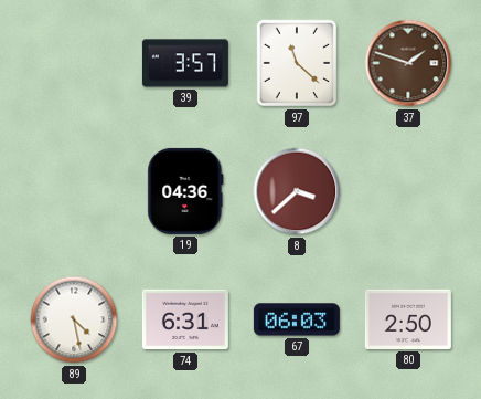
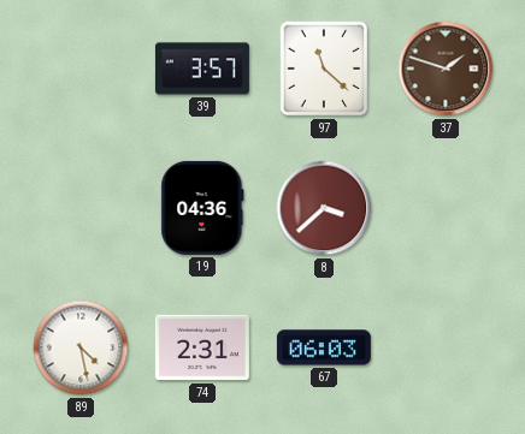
74: 6:31 -> 2:31
80: 2:50 -> none
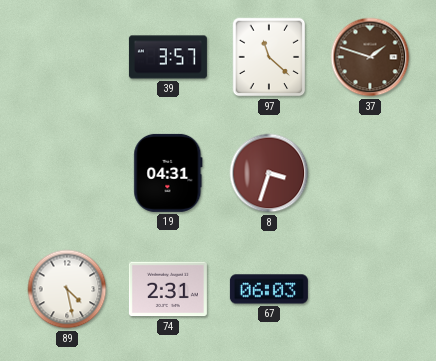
19: 04:36 -> 04:31
8: 3:38 -> 3:33
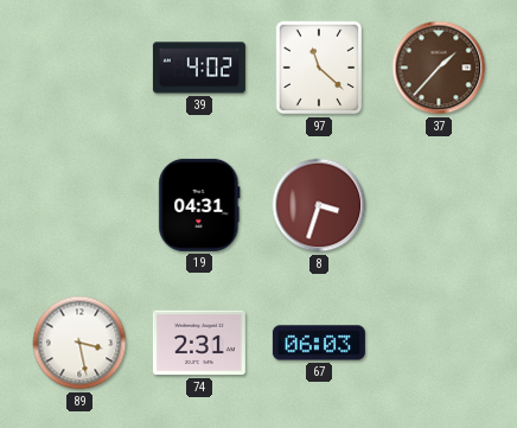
39: 3:57 -> 4:02
37: 1:48 -> 1:37
89: 4:28 -> 3:28
